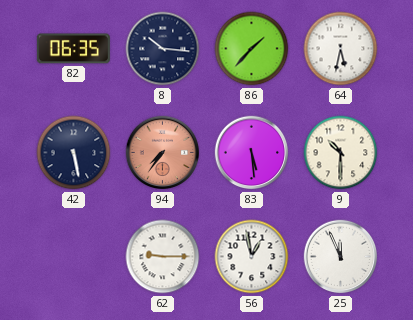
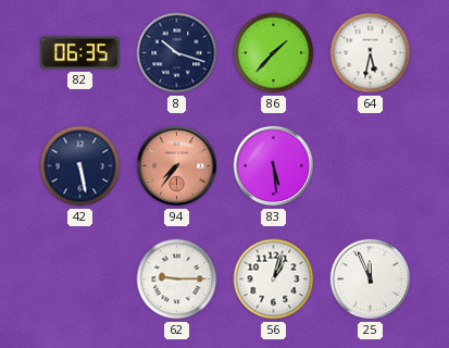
8: 10:16 -> 10:18
9: 10:30 -> none
56: 12:58 -> 1:03
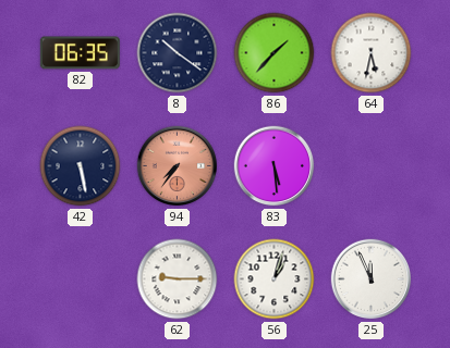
8: 10:18 -> 10:21
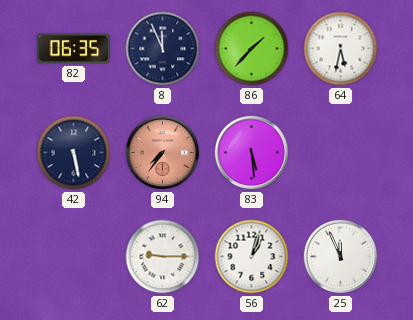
8: 10:21 -> 11:56
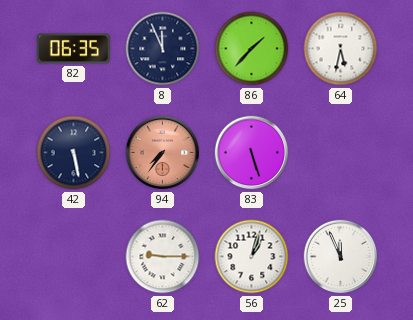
83: 5:29 -> 5:27
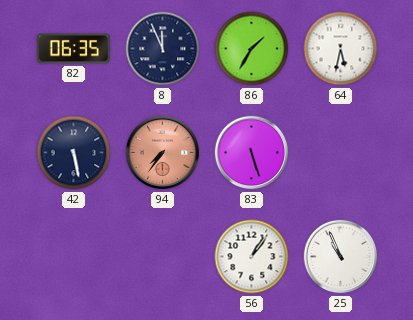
86: 1:37 -> 1:35
62: 9:15 -> none
56: 1:03 -> 1:06
25: 11:56 -> 10:56
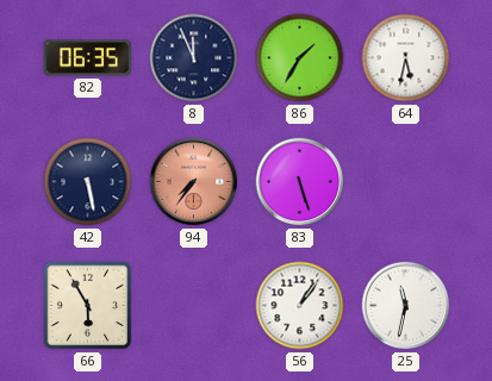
66: none -> 5:55
25: 10:56 -> 11:32
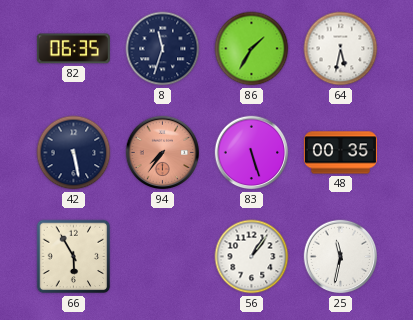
8: 11:56 -> 11:33
48: none -> 00:35
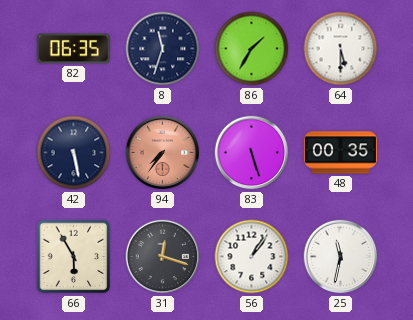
64: 5:32 -> 5:30
31: none -> 12:18
